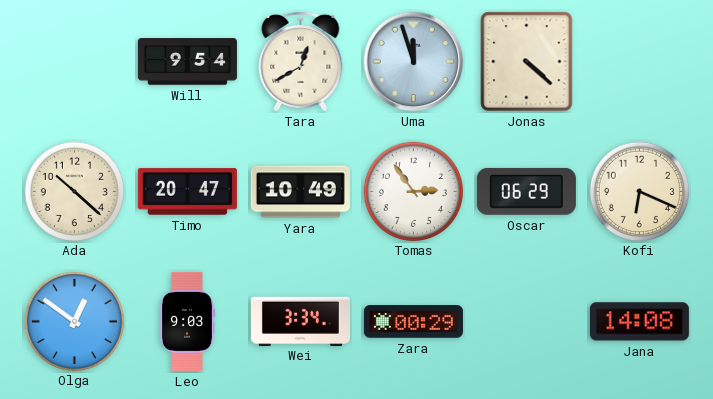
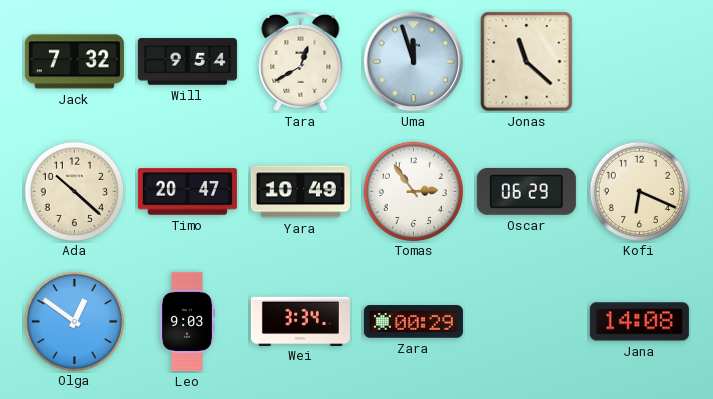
Jack: none -> 7:32
Jonas: 4:22 -> 11:22
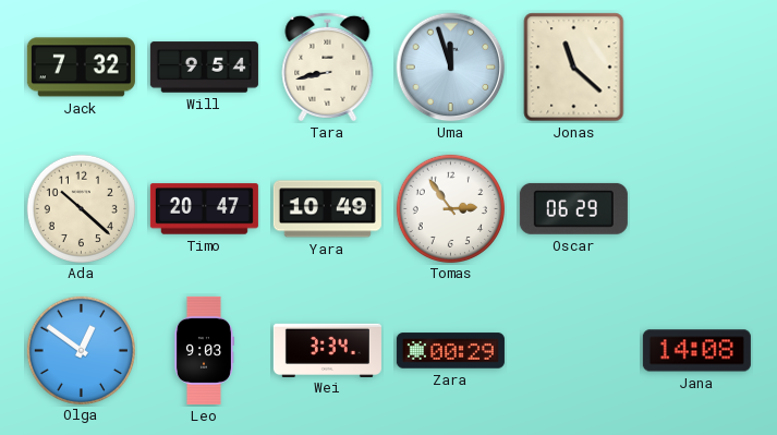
Tara: 12:40 -> 8:43
Kofi: 6:19 -> none
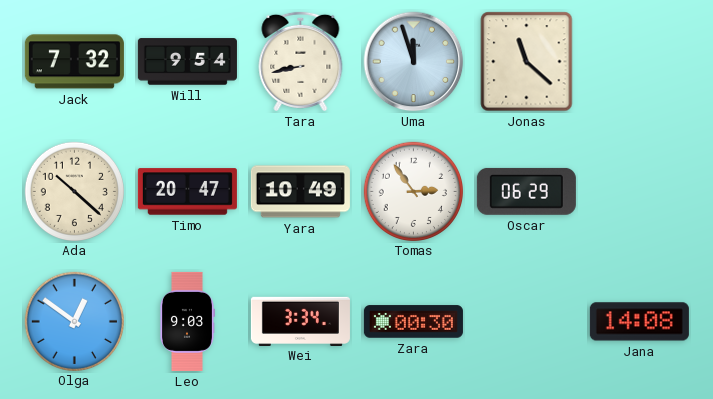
Zara: 00:29 -> 00:30
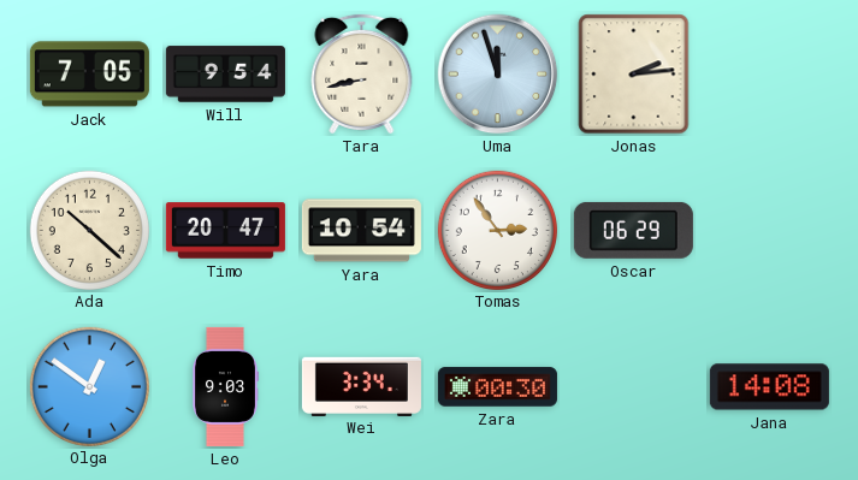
Jack: 7:32 -> 7:05
Jonas: 11:22 -> 2:14
Yara: 10:49 -> 10:54
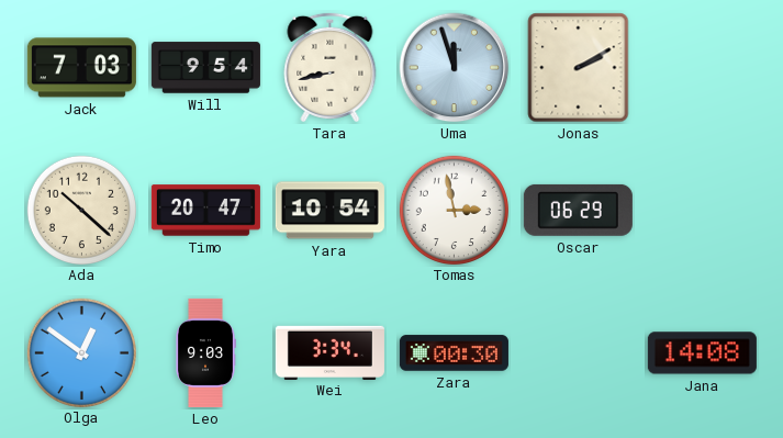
Jack: 7:05 -> 7:03
Jonas: 2:14 -> 2:10
Tomas: 2:54 -> 2:58
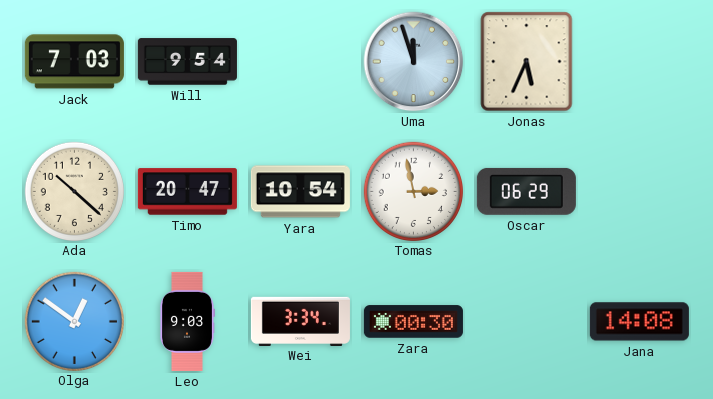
Tara: 8:43 -> none
Jonas: 2:10 -> 5:34
